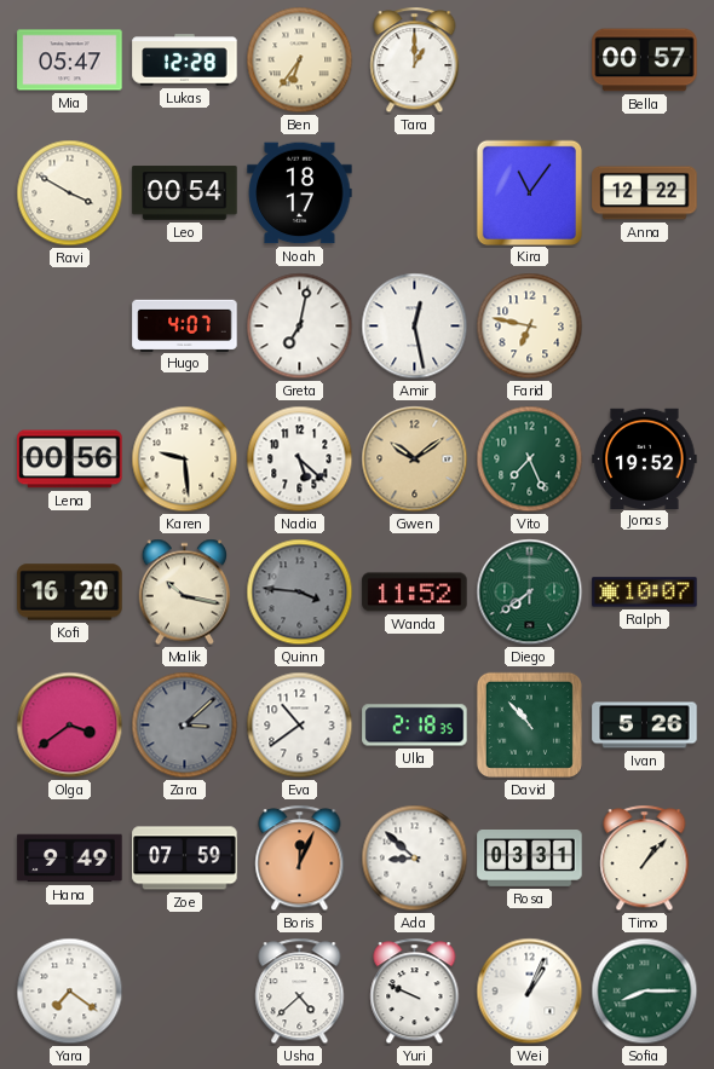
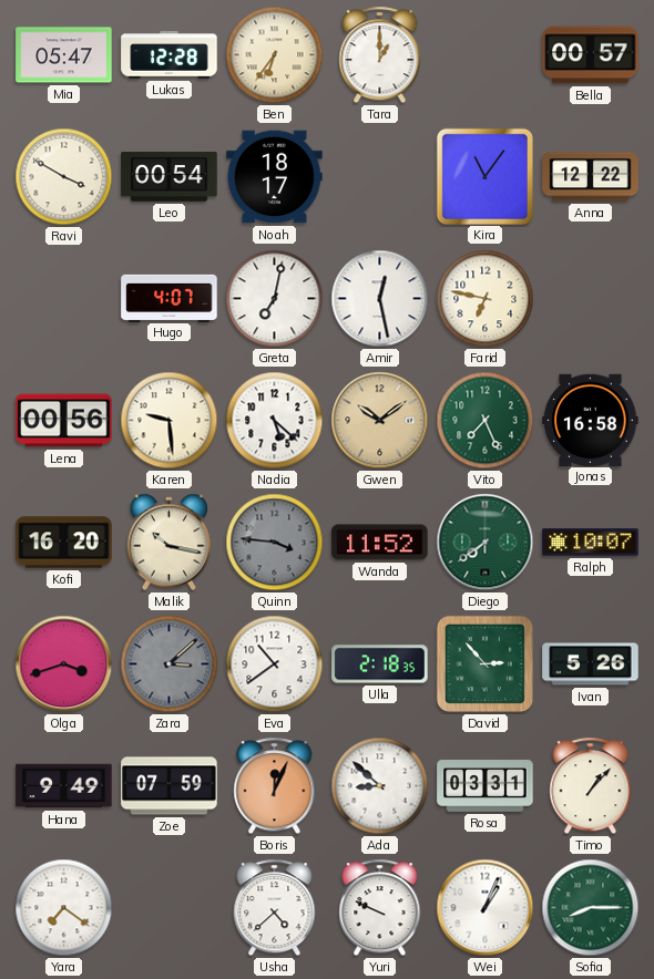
Jonas: 19:52 -> 16:58
Olga: 3:39 -> 3:42
David: 10:53 -> 2:53
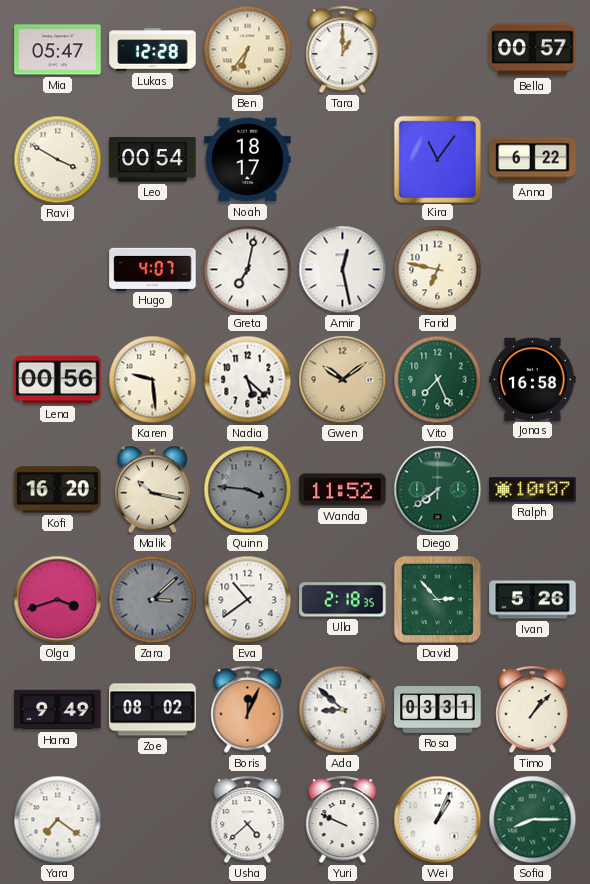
Anna: 12:22 -> 6:22
Zoe: 07:59 -> 08:02
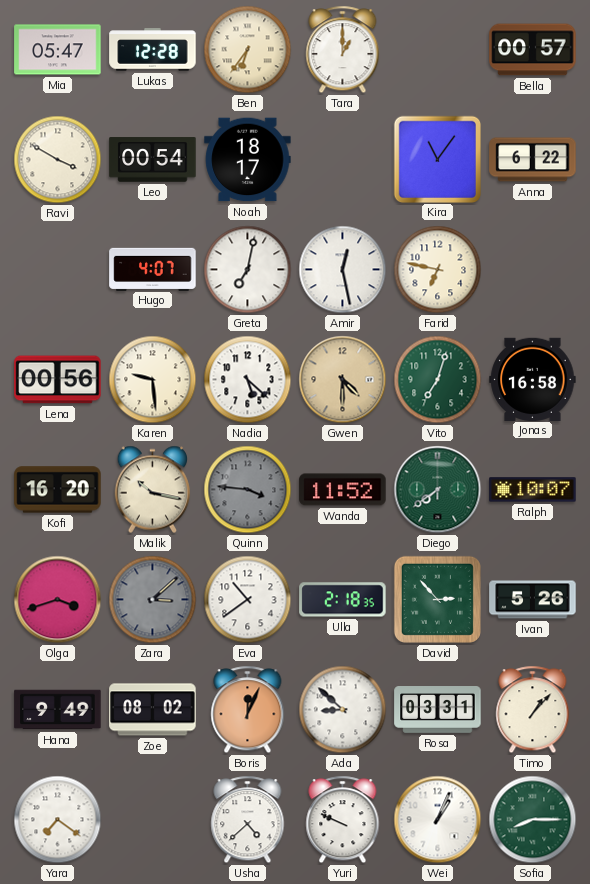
Gwen: 10:09 -> 4:30
Vito: 7:26 -> 7:03
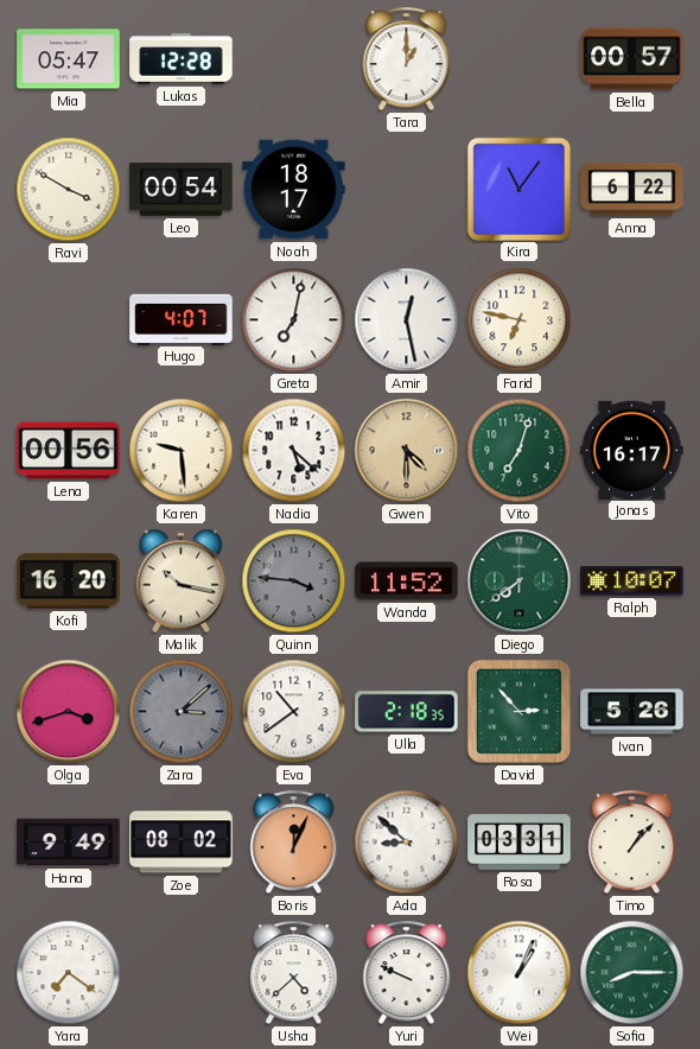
Ben: 6:36 -> none
Jonas: 16:58 -> 16:17
